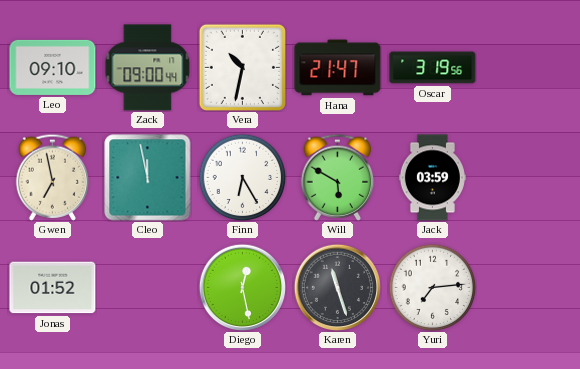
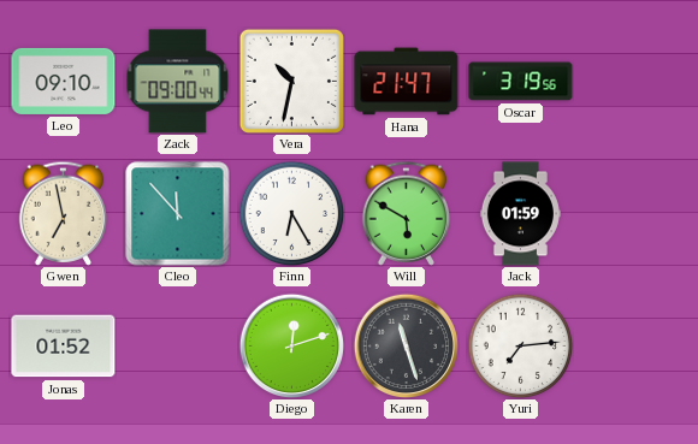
Cleo: 11:58 -> 11:53
Jack: 03:59 -> 01:59
Diego: 12:28 -> 12:12
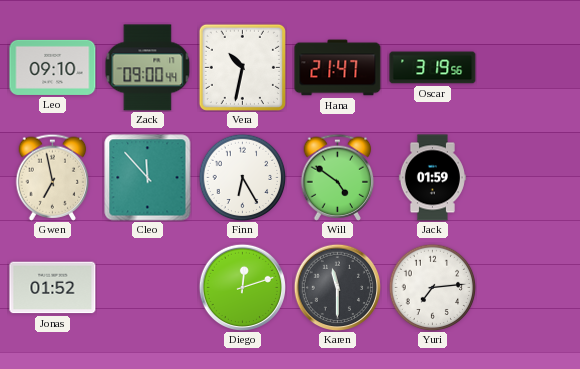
Will: 5:50 -> 4:51
Karen: 11:27 -> 11:30
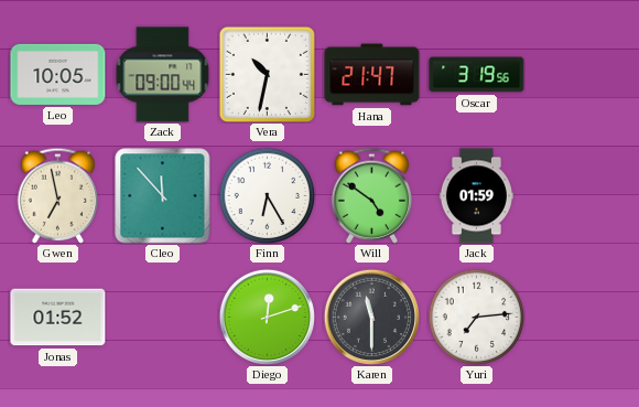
Leo: 09:10 -> 10:05
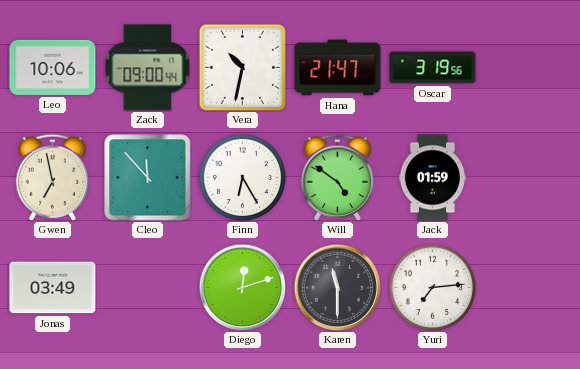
Leo: 10:05 -> 10:06
Jonas: 01:52 -> 03:49
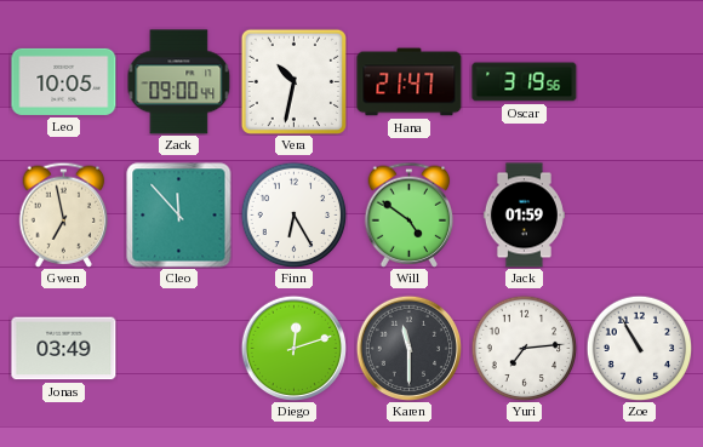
Leo: 10:06 -> 10:05
Zoe: none -> 10:55
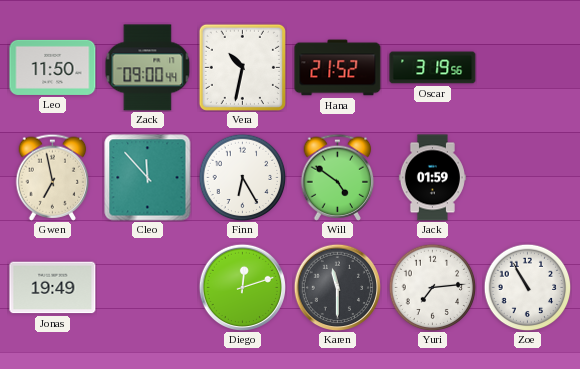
Leo: 10:05 -> 11:50
Hana: 21:47 -> 21:52
Jonas: 03:49 -> 19:49
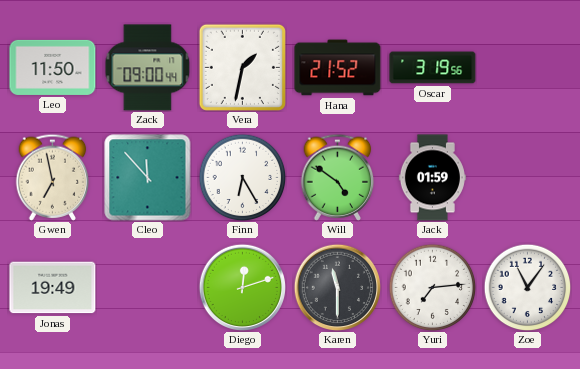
Vera: 10:32 -> 1:32
Zoe: 10:55 -> 11:06
